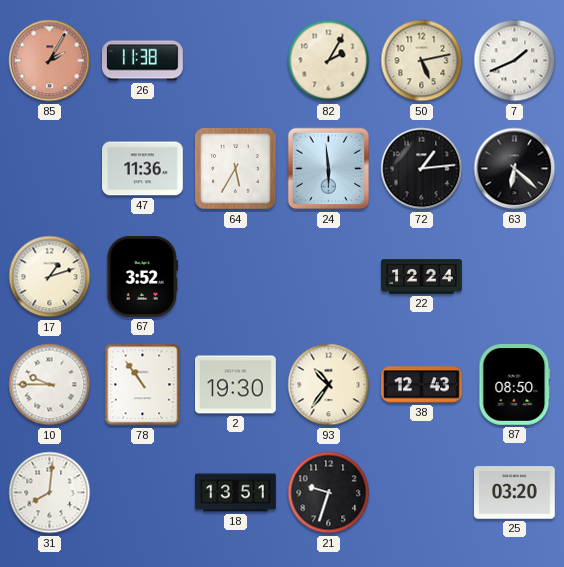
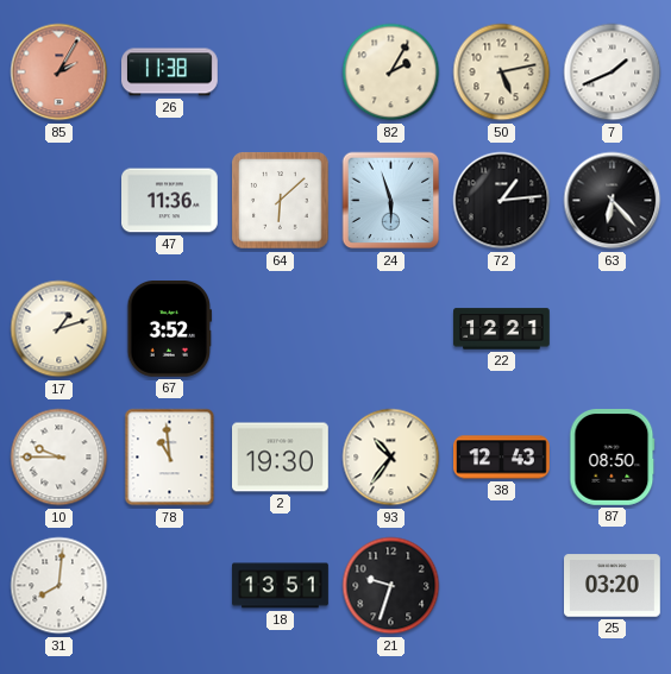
64: 5:35 -> 6:08
24: 5:59 -> 5:57
63: 6:22 -> 6:23
22: 12:24 -> 12:21
78: 10:54 -> 10:59
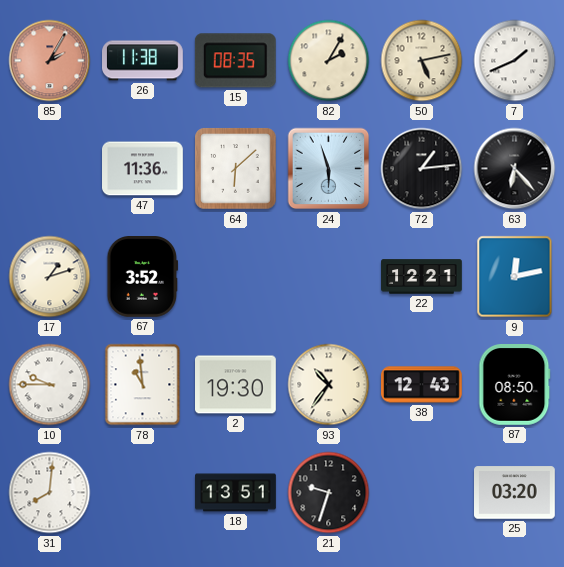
15: none -> 08:35
9: none -> 12:13
